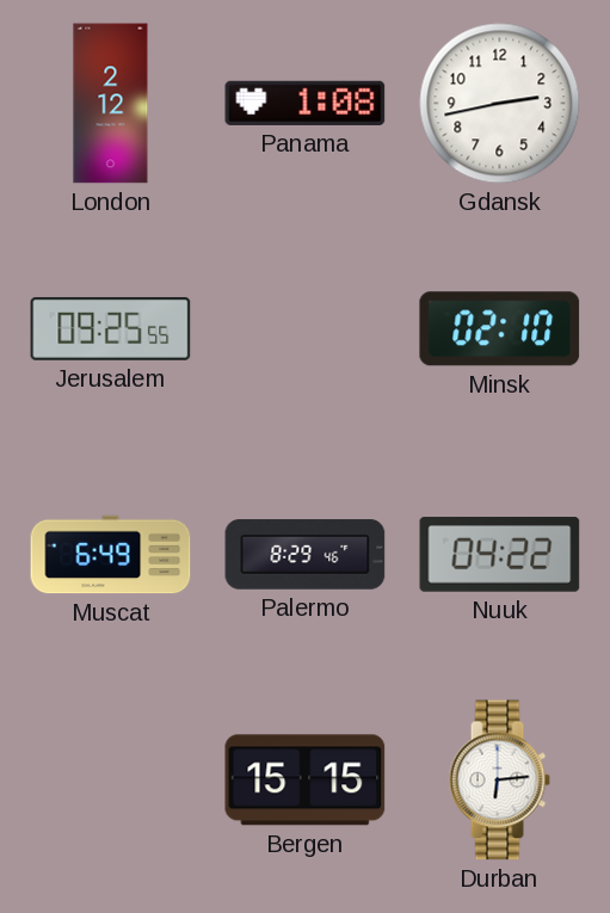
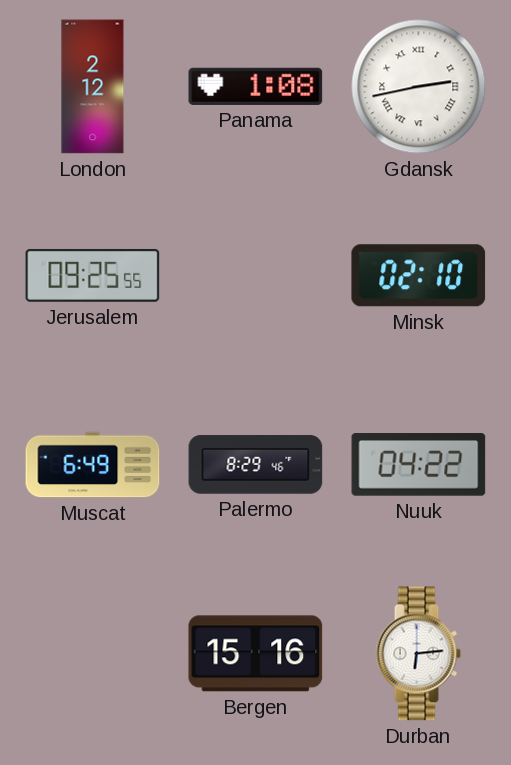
Gdansk numerals: Arabic -> Roman
Bergen: 15:15 -> 15:16
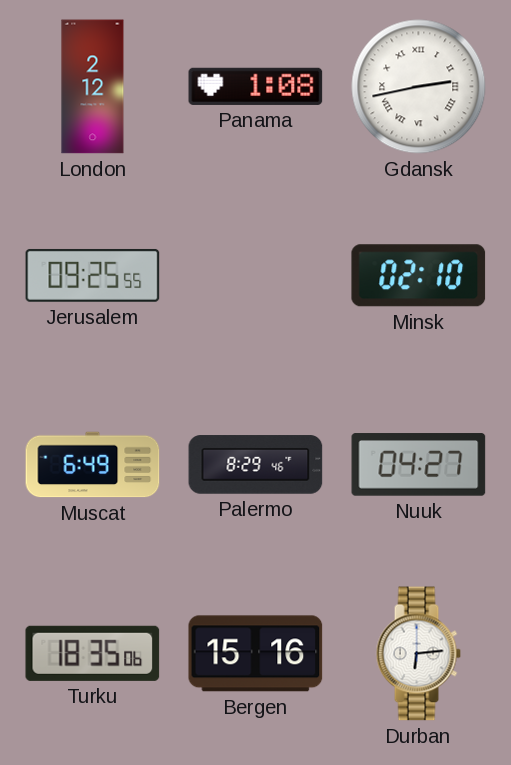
Nuuk: 04:22 -> 04:27
Turku: none -> 18:35
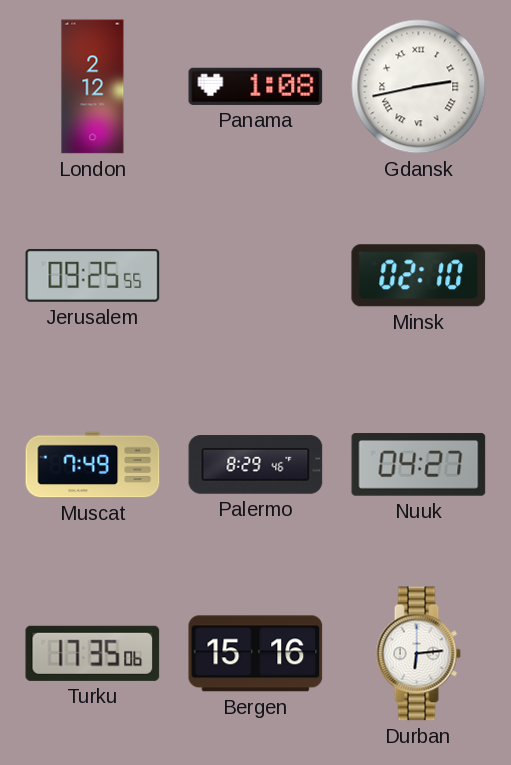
Muscat: 6:49 -> 7:49
Turku: 18:35 -> 17:35
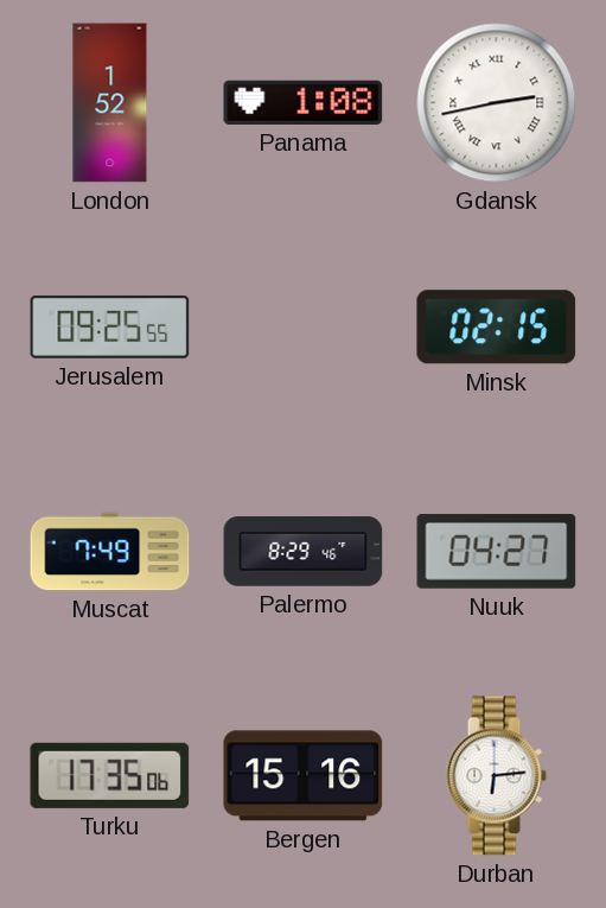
London: 2:12 -> 1:52
Minsk: 02:10 -> 02:15
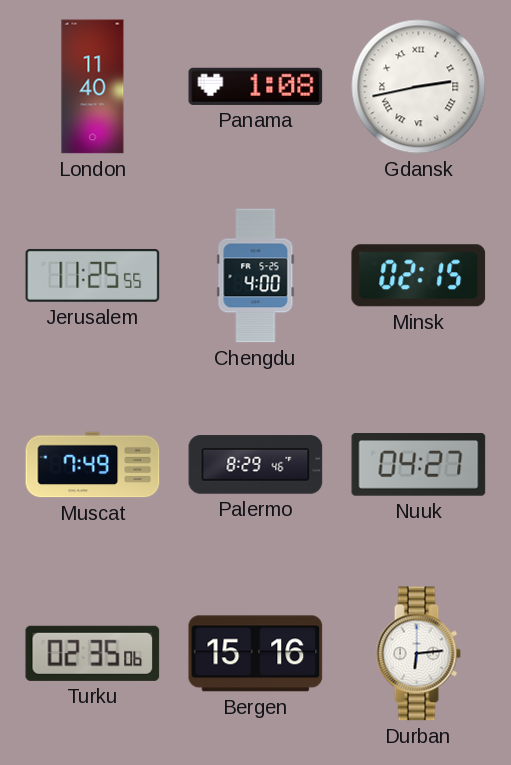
London: 1:52 -> 11:40
Jerusalem: 09:25 -> 11:25
Chengdu: none -> 4:00
Turku: 17:35 -> 02:35
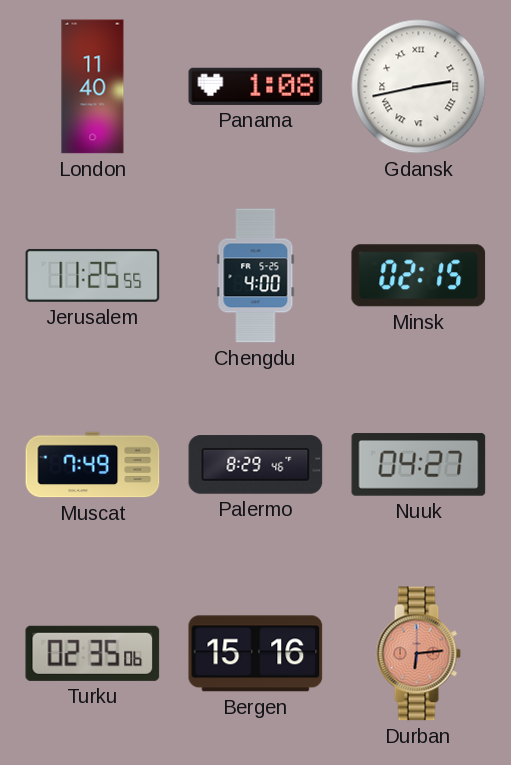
Durban dial: white -> salmon
